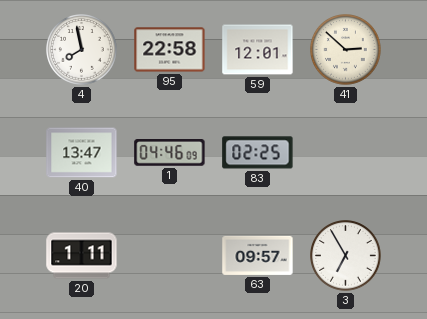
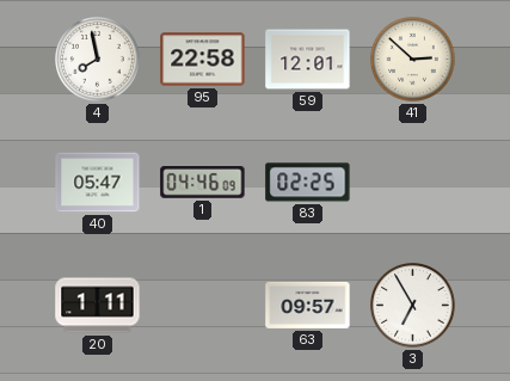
40: 13:47 -> 05:47
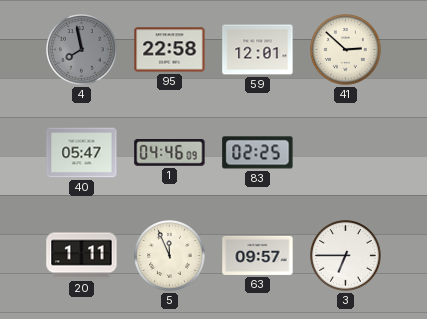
4 dial: white -> grey
5: none -> 11:56
3: 6:55 -> 6:45
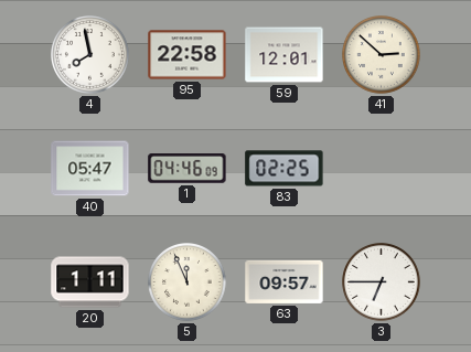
4 dial: grey -> white
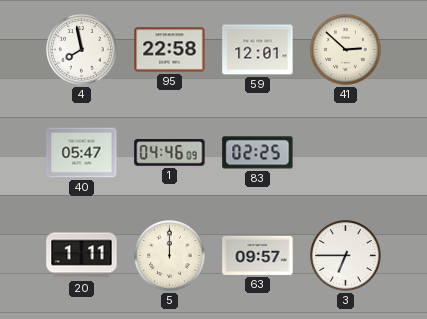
5: 11:56 -> 12:00
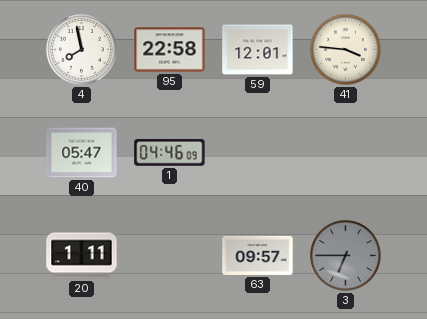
41: 2:52 -> 3:46
83: 02:25 -> none
5: 12:00 -> none
3 dial: white -> grey
